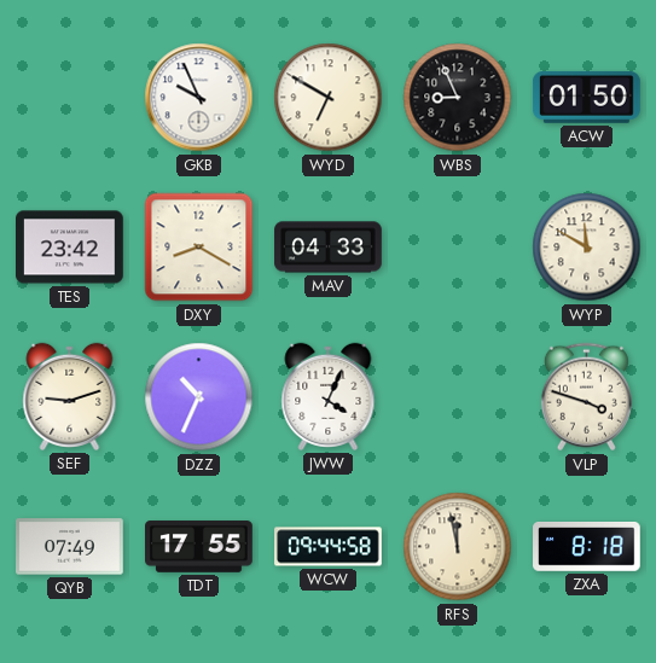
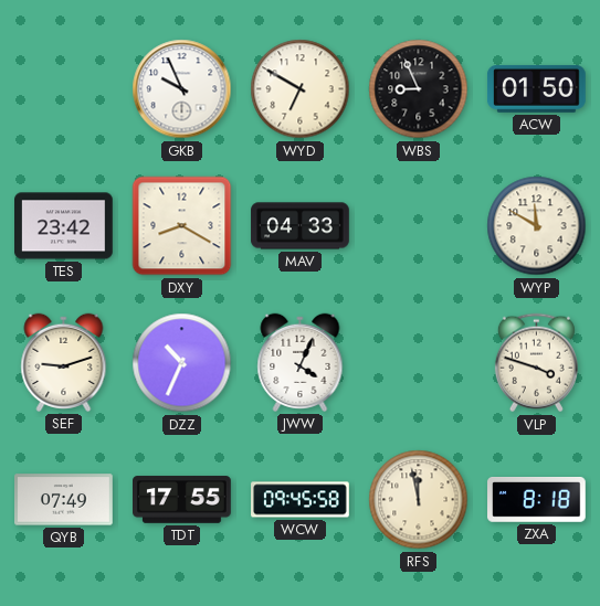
WCW: 09:44 -> 09:45
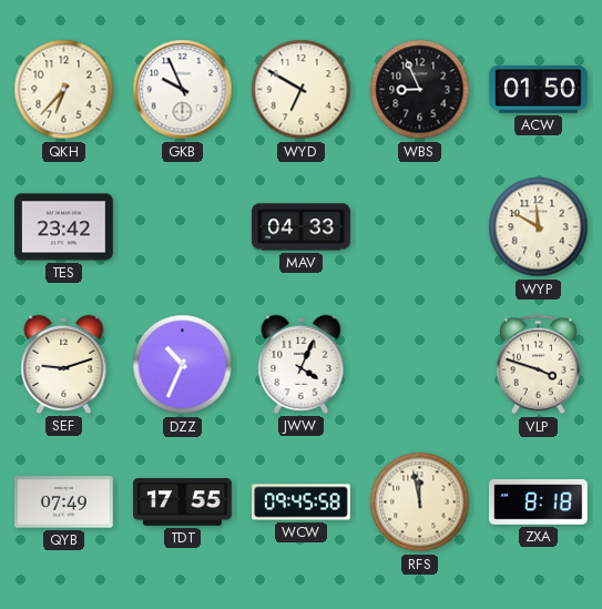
QKH: none -> 6:37
DXY: 8:20 -> none
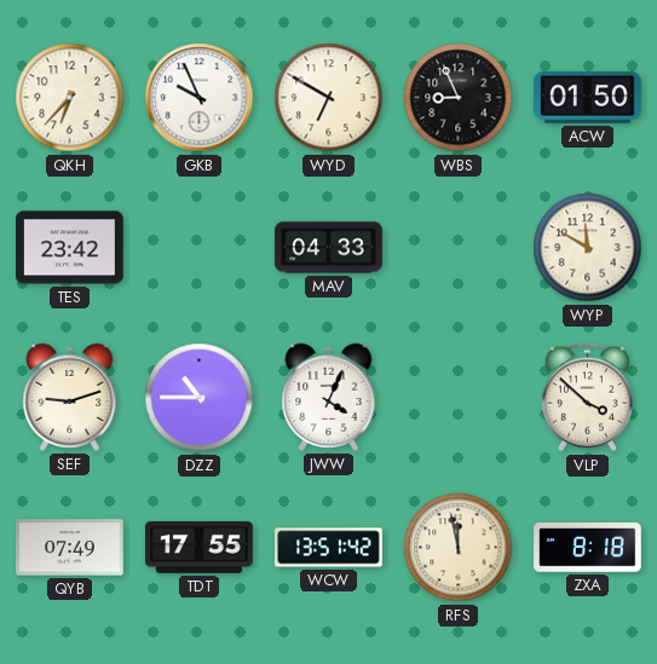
DZZ: 10:34 -> 10:45
VLP: 3:48 -> 3:52
WCW: 09:45 -> 13:51
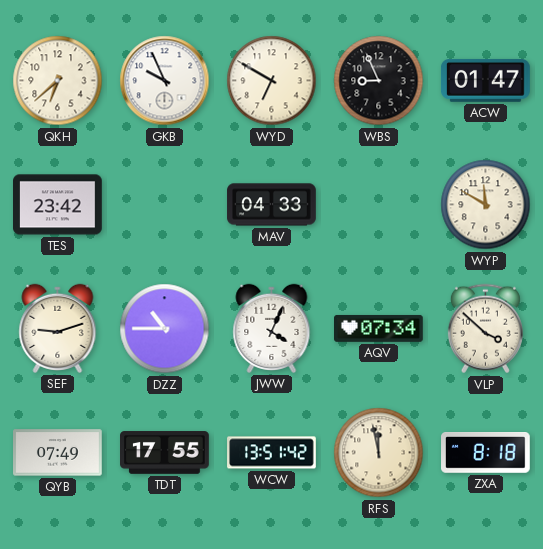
QKH: 6:37 -> 6:38
ACW: 01:50 -> 01:47
AQV: none -> 07:34
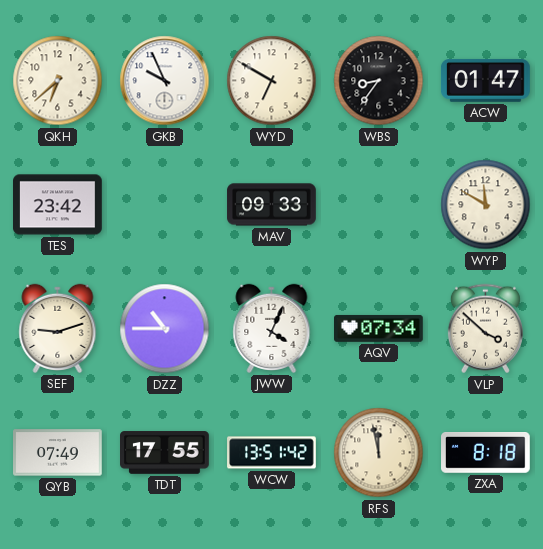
WBS: 8:56 -> 8:36
MAV: 04:33 -> 09:33
